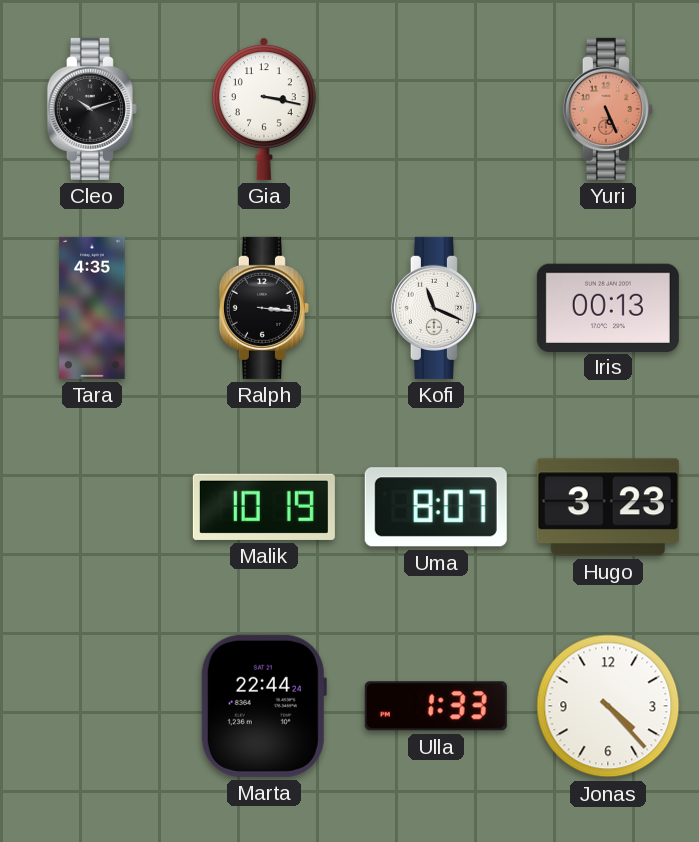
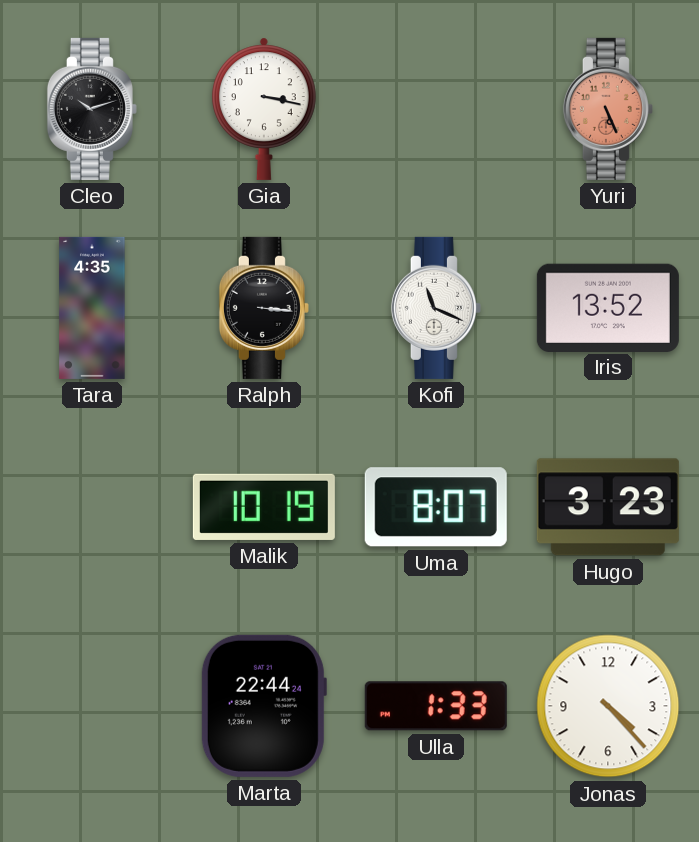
Iris: 00:13 -> 13:52
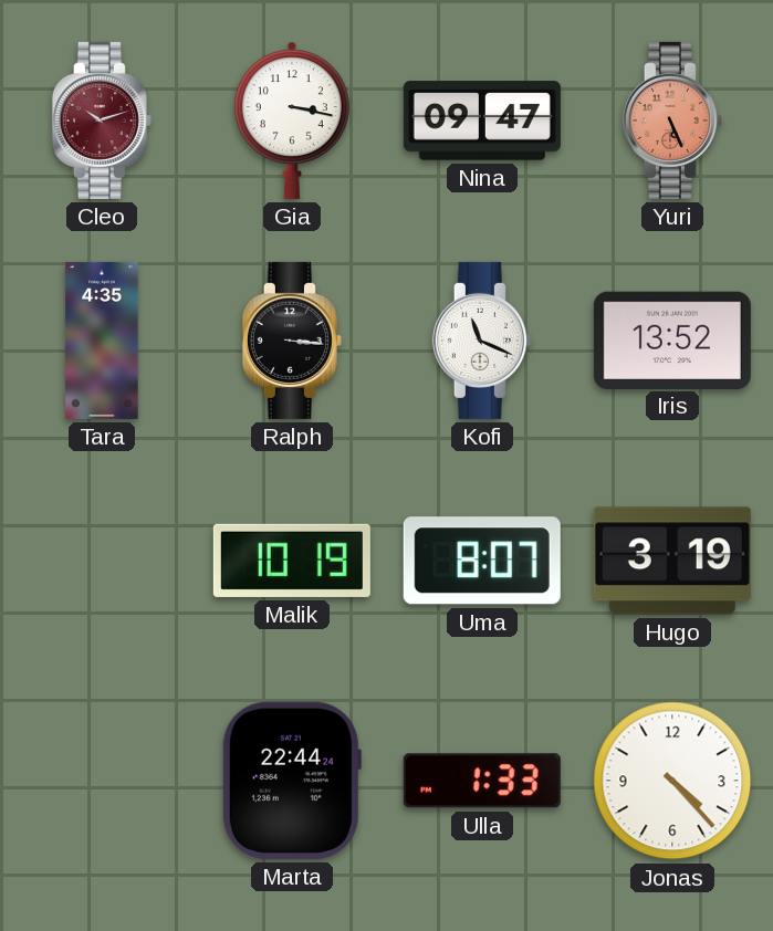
Cleo dial: black -> burgundy
Nina: none -> 09:47
Hugo: 3:23 -> 3:19
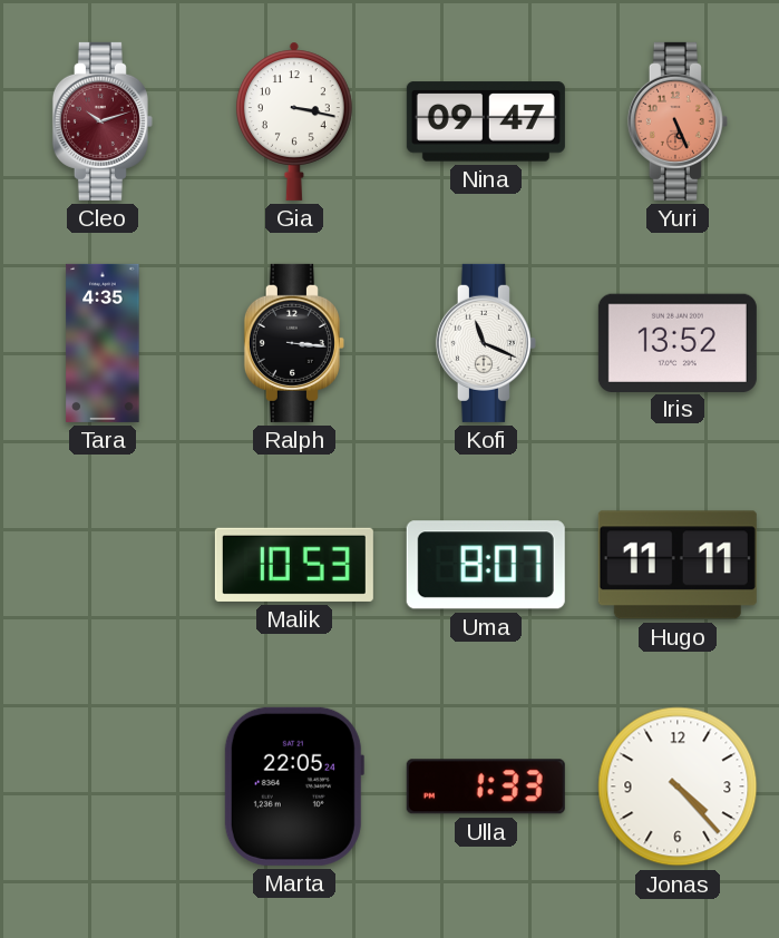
Malik: 10:19 -> 10:53
Hugo: 3:19 -> 11:11
Marta: 22:44 -> 22:05
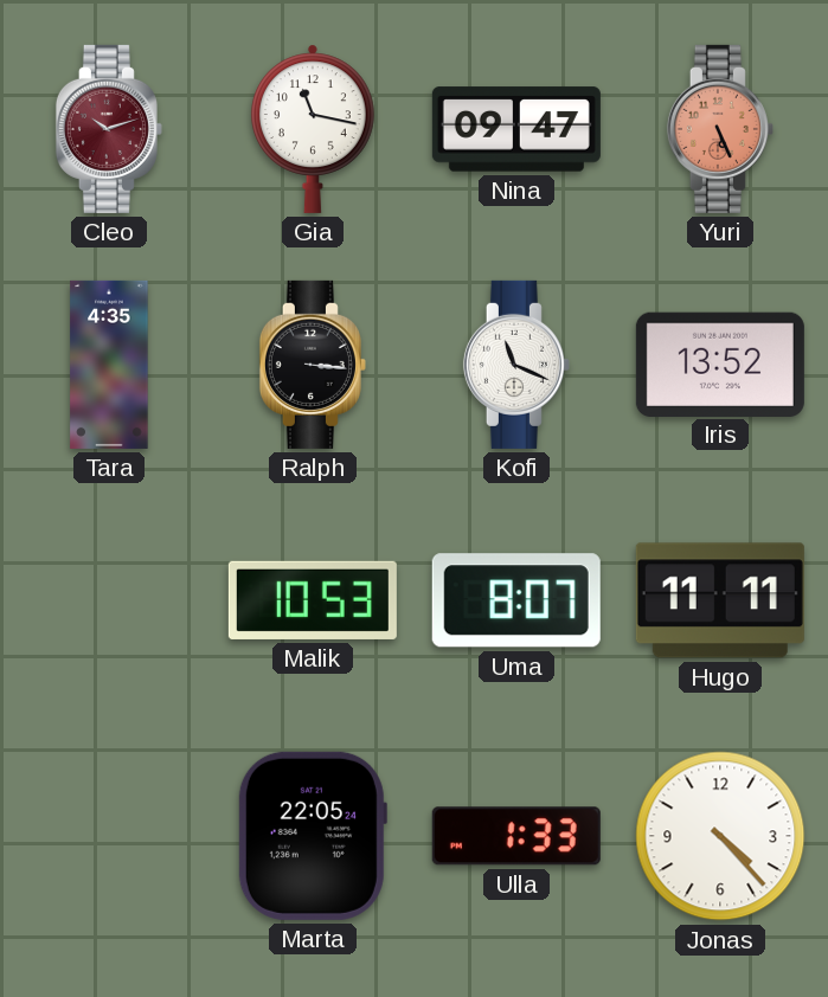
Gia: 3:17 -> 11:17
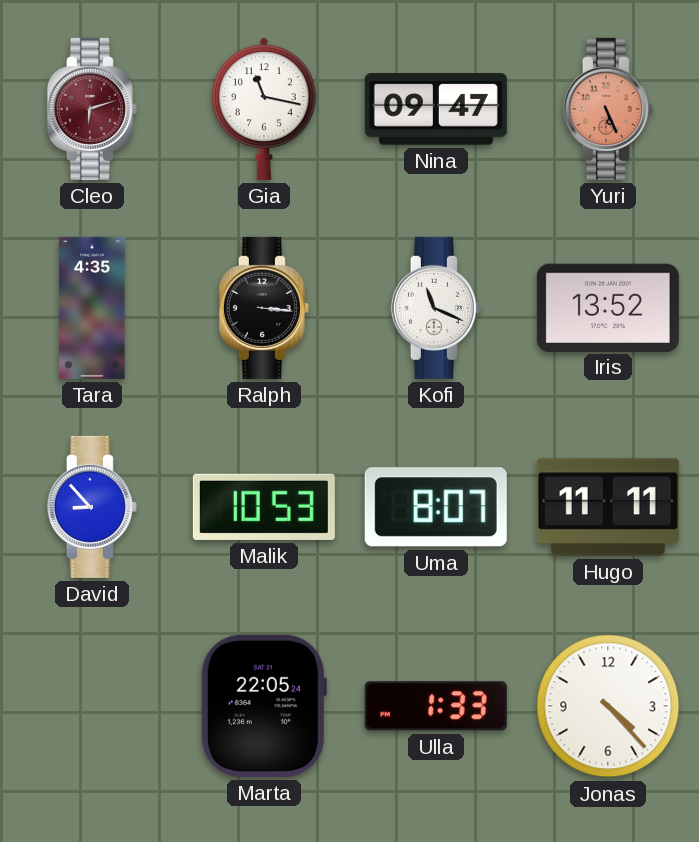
Cleo: 10:12 -> 6:12
David: none -> 8:53
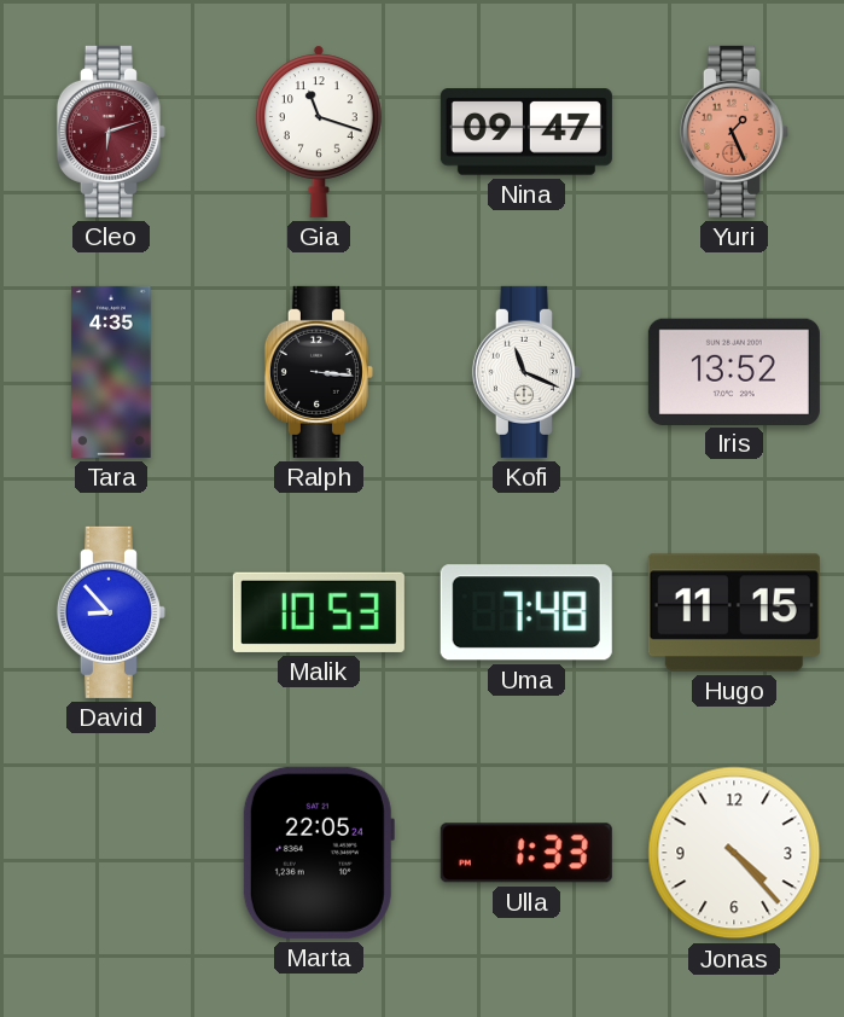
Gia: 11:17 -> 11:18
Yuri: 5:26 -> 1:26
Uma: 8:07 -> 7:48
Hugo: 11:11 -> 11:15
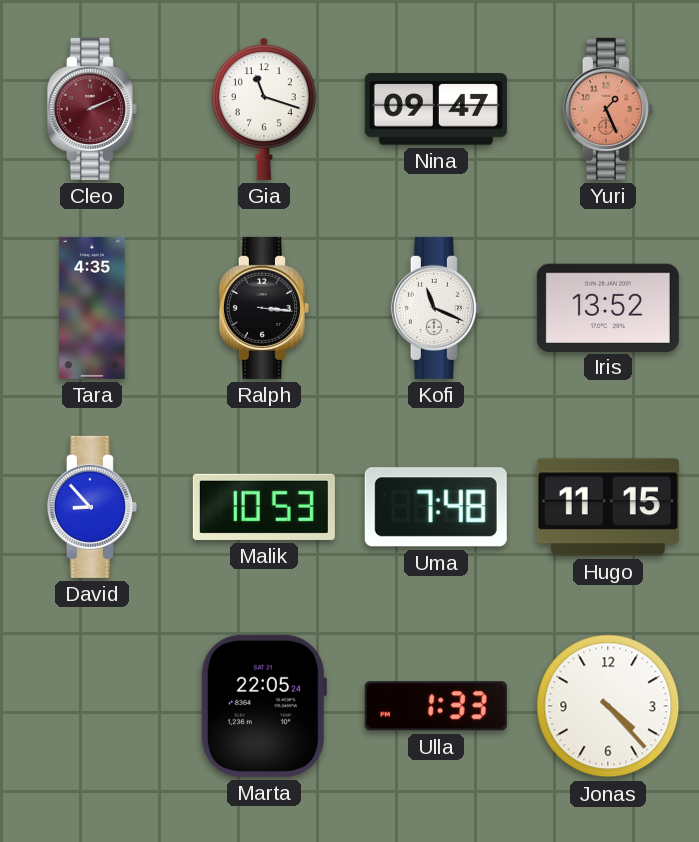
Cleo: 6:12 -> 2:11
